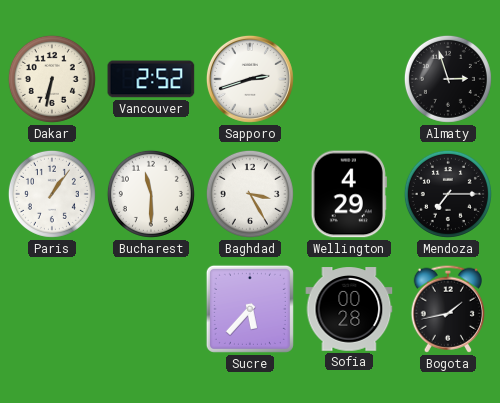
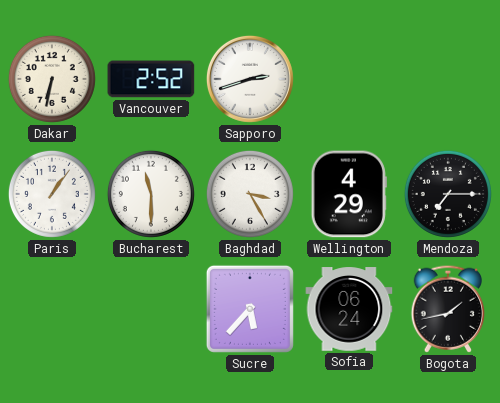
Almaty: 2:57 -> none
Sofia: 00:28 -> 06:24
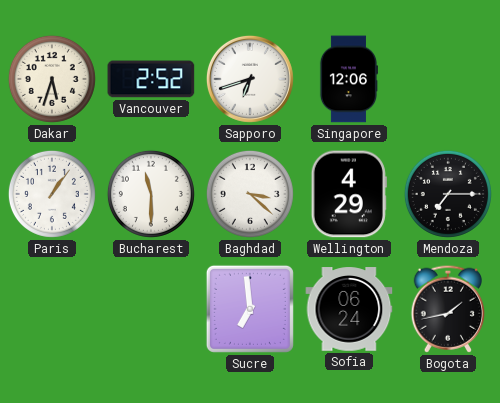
Dakar: 6:32 -> 5:33
Sapporo: 2:42 -> 6:42
Singapore: none -> 12:06
Baghdad: 3:25 -> 3:22
Sucre: 5:37 -> 6:59
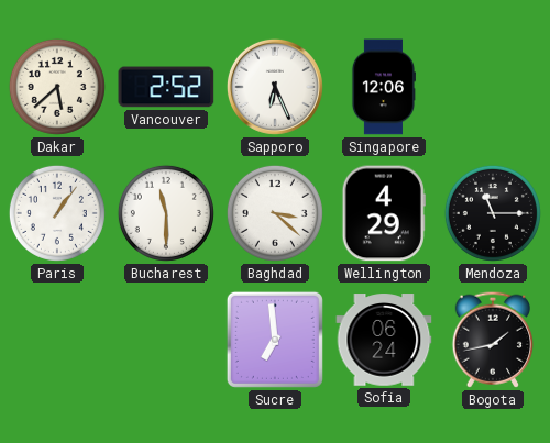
Dakar: 5:33 -> 5:38
Sapporo: 6:42 -> 6:26
Mendoza: 7:15 -> 11:15
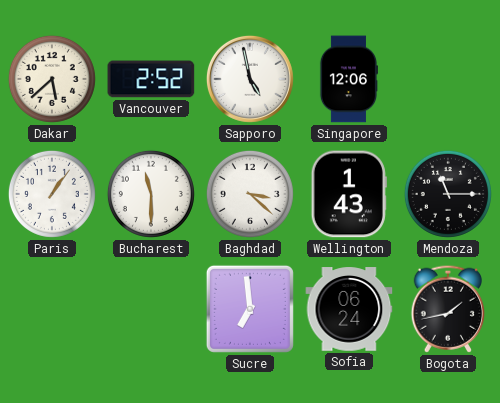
Sapporo: 6:26 -> 4:58
Wellington: 4:29 -> 1:43
